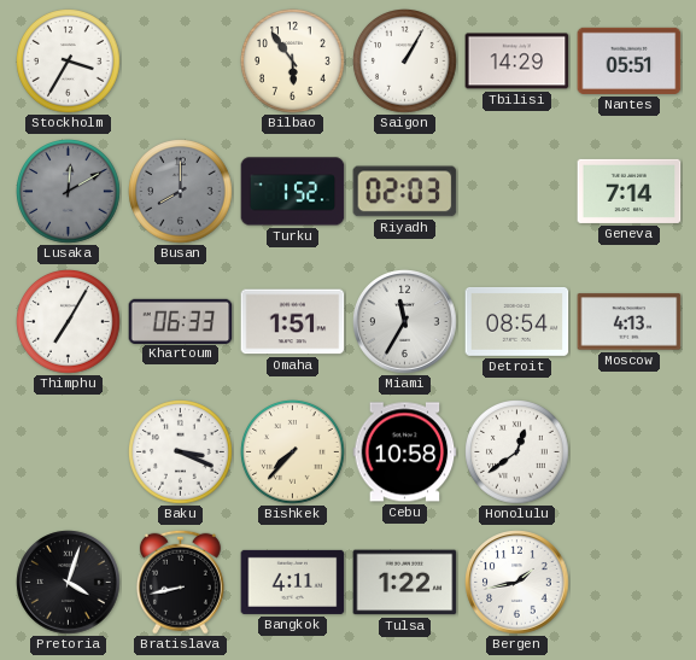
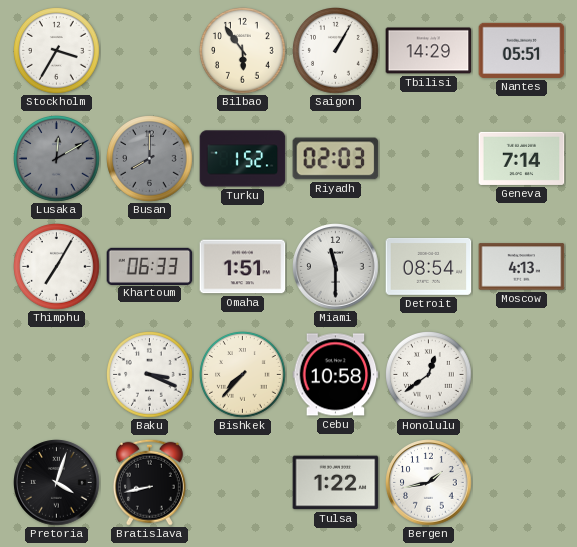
Miami: 11:35 -> 11:30
Bangkok: 4:11 -> none
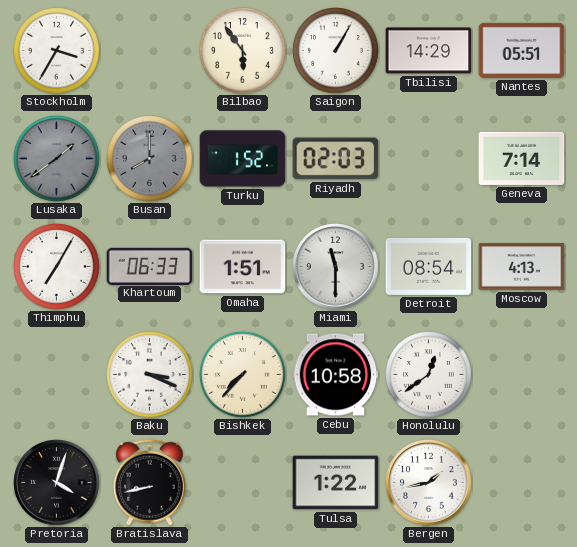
Lusaka: 12:10 -> 1:39
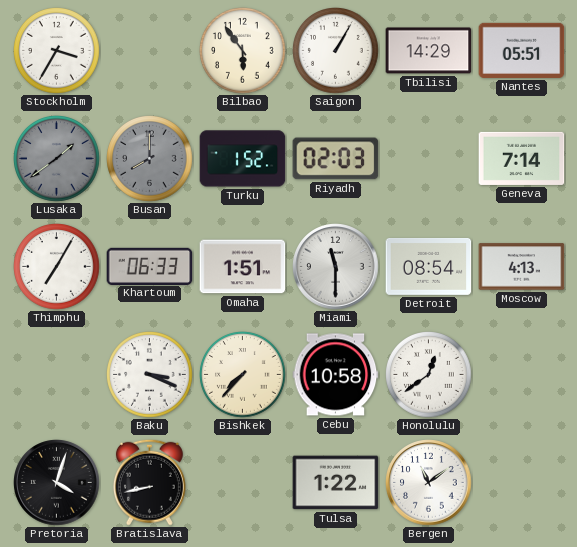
Bergen: 1:43 -> 11:09
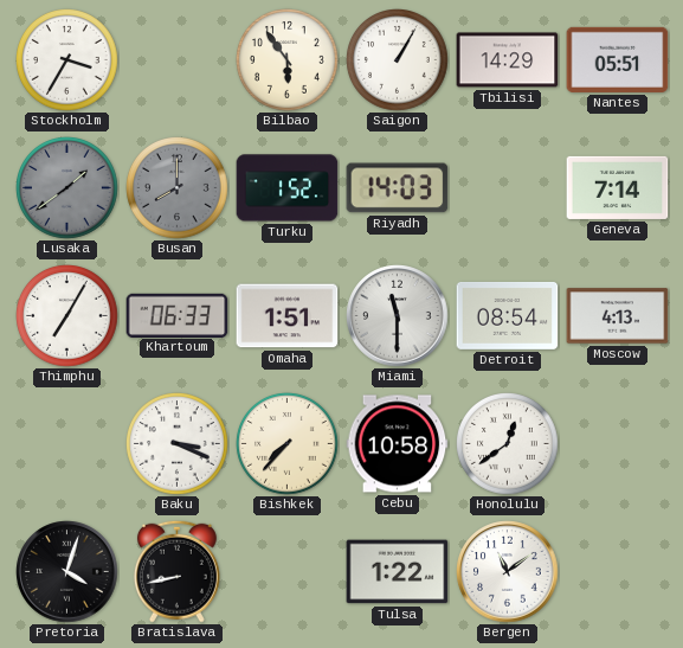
Riyadh: 02:03 -> 14:03
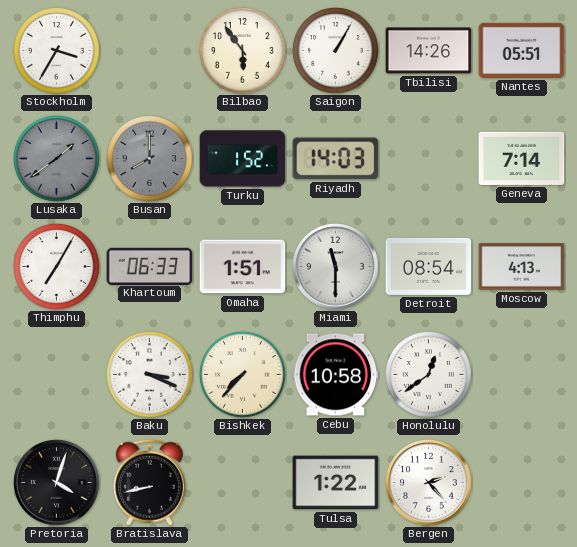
Tbilisi: 14:29 -> 14:26
Bergen: 11:09 -> 2:23
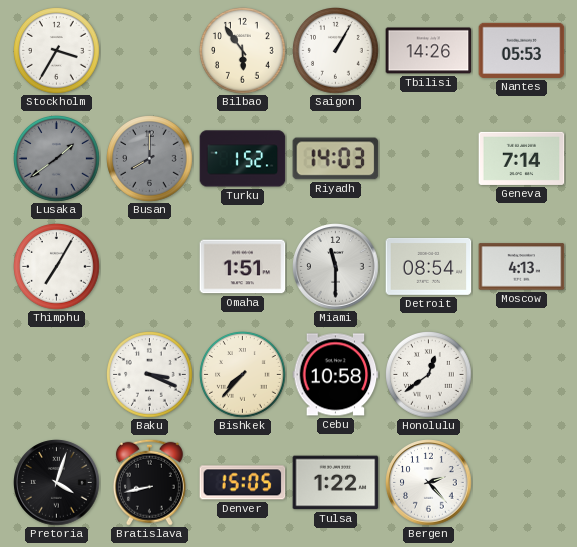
Nantes: 05:51 -> 05:53
Khartoum: 06:33 -> none
Denver: none -> 15:05
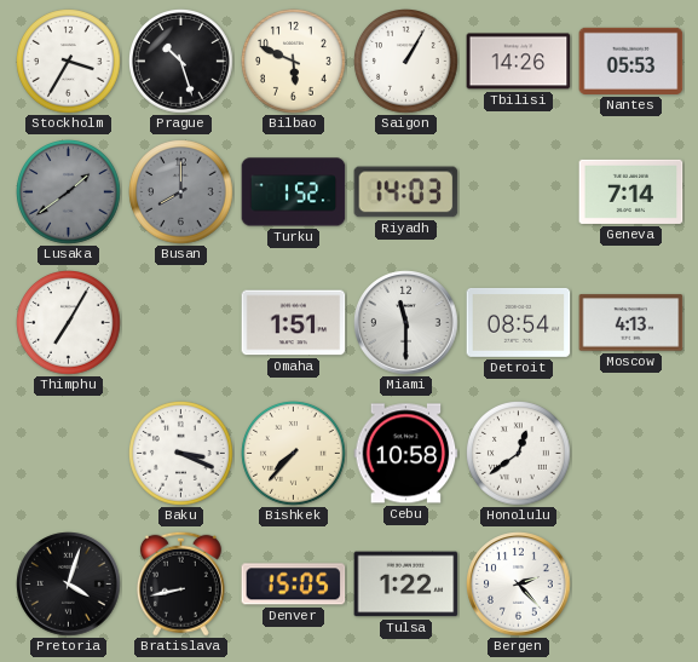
Prague: none -> 10:27
Bilbao: 5:54 -> 5:49
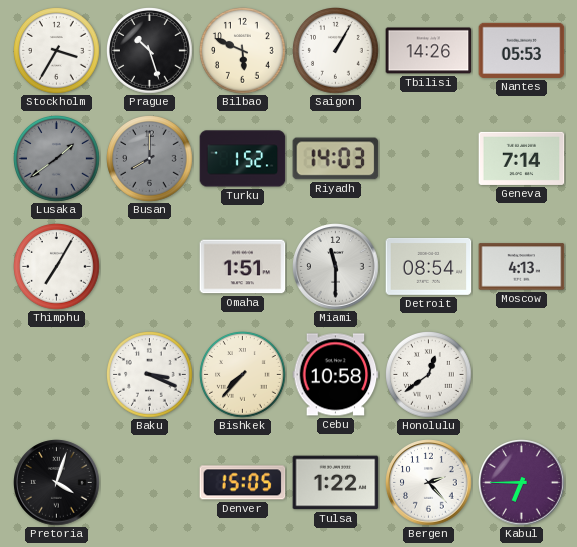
Bratislava: 8:43 -> none
Kabul: none -> 6:45
